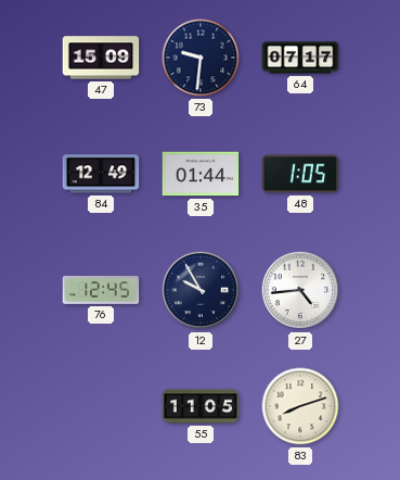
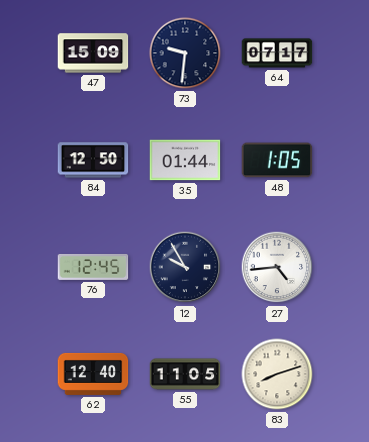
84: 12:49 -> 12:50
62: none -> 12:40
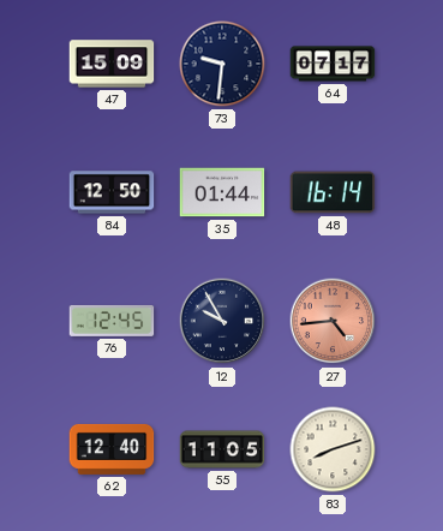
48: 1:05 -> 16:14
27 dial: white -> salmon
